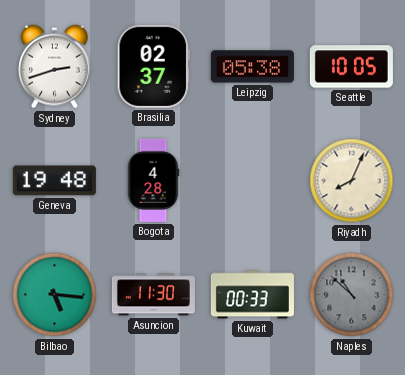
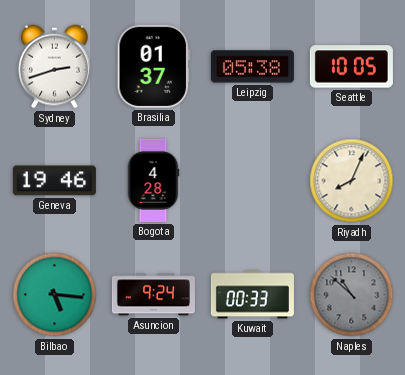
Brasilia: 02:37 -> 01:37
Geneva: 19:48 -> 19:46
Asuncion: 11:30 -> 9:24
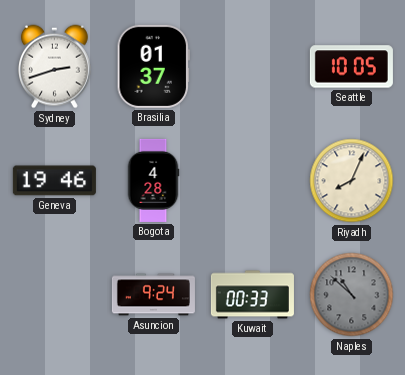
Leipzig: 05:38 -> none
Bilbao: 5:16 -> none
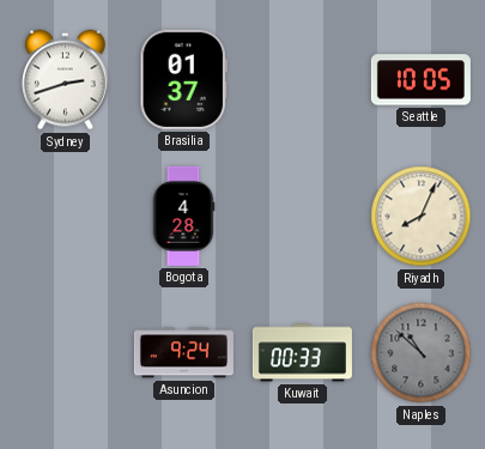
Geneva: 19:46 -> none
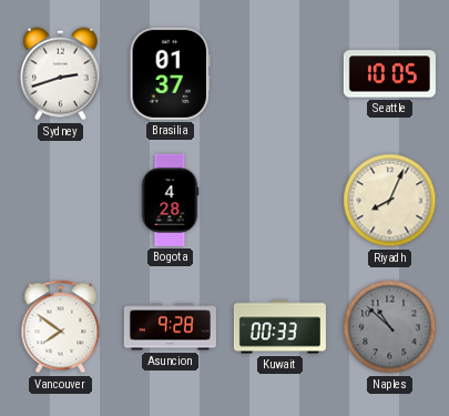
Vancouver: none -> 7:51
Asuncion: 9:24 -> 9:28
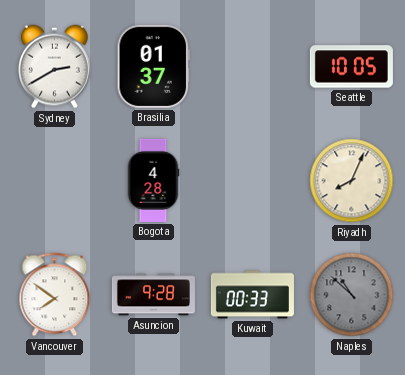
Sydney: 2:42 -> 2:40
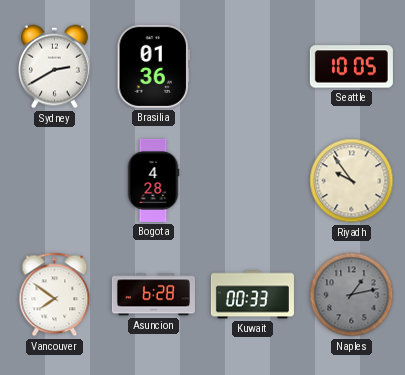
Brasilia: 01:37 -> 01:36
Riyadh: 8:04 -> 9:54
Asuncion: 9:28 -> 6:28
Naples: 10:52 -> 1:13
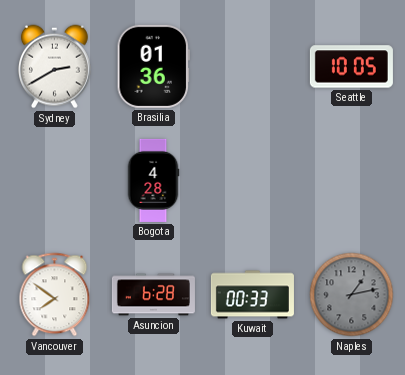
Riyadh: 9:54 -> none
